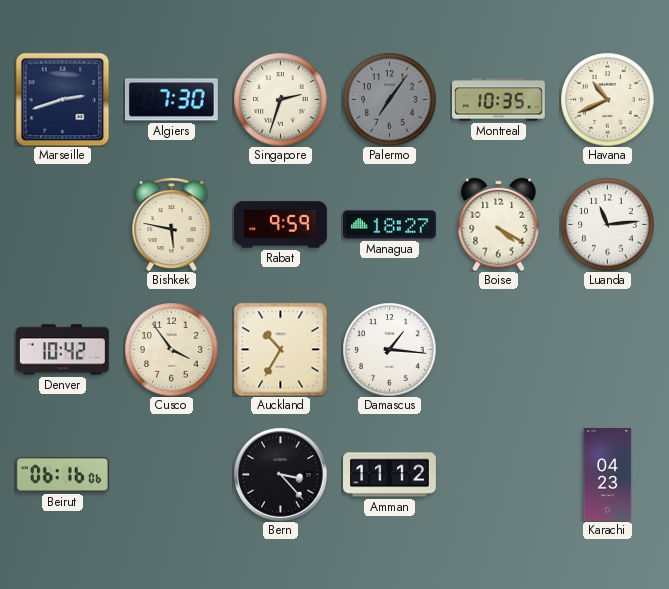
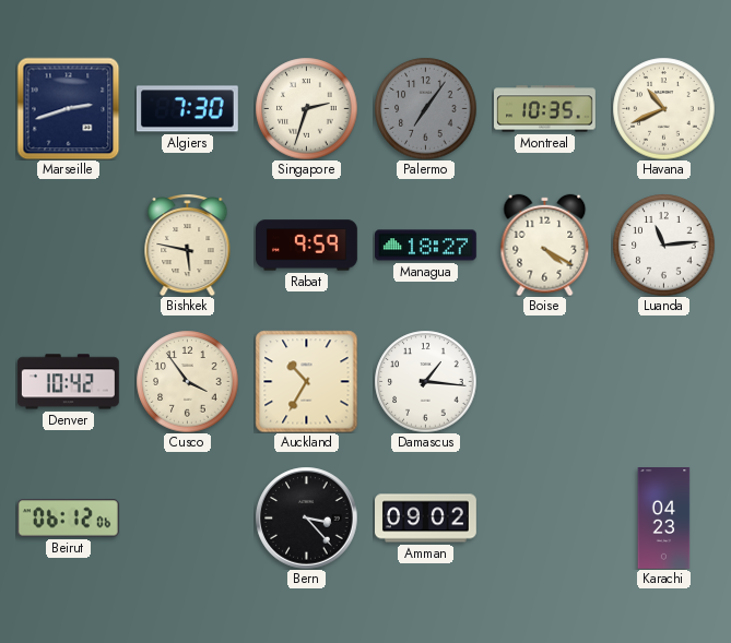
Beirut: 06:16 -> 06:12
Amman: 11:12 -> 09:02
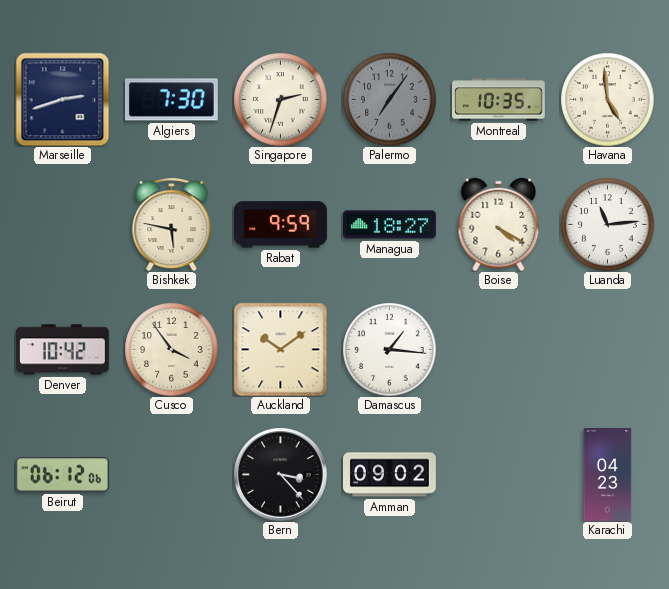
Havana: 10:41 -> 4:59
Auckland: 10:35 -> 10:09
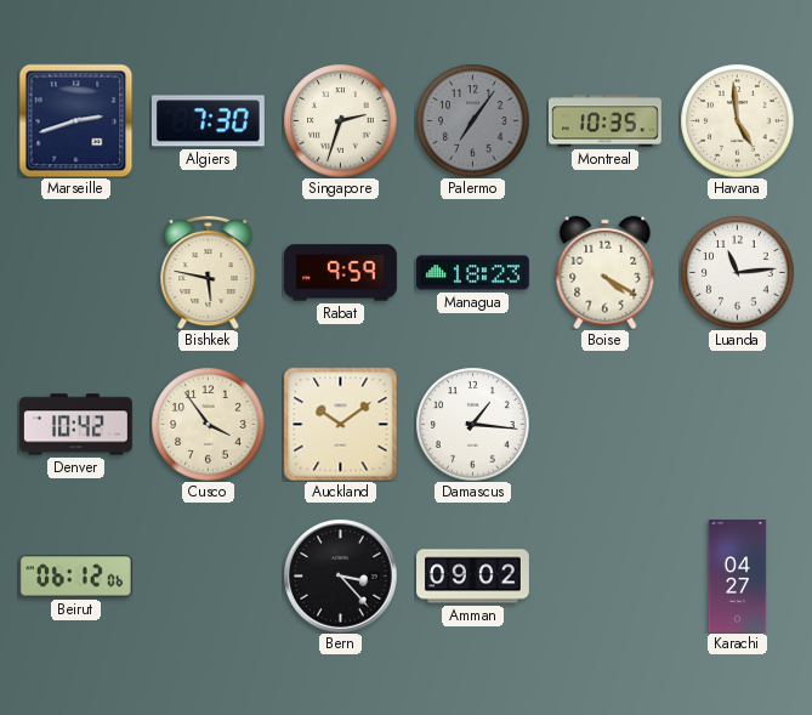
Managua: 18:27 -> 18:23
Karachi: 04:23 -> 04:27
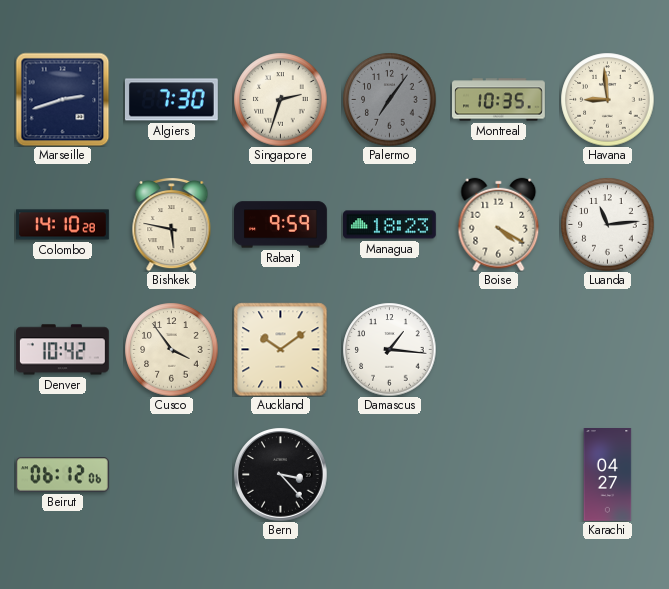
Havana: 4:59 -> 8:59
Colombo: none -> 14:10
Amman: 09:02 -> none
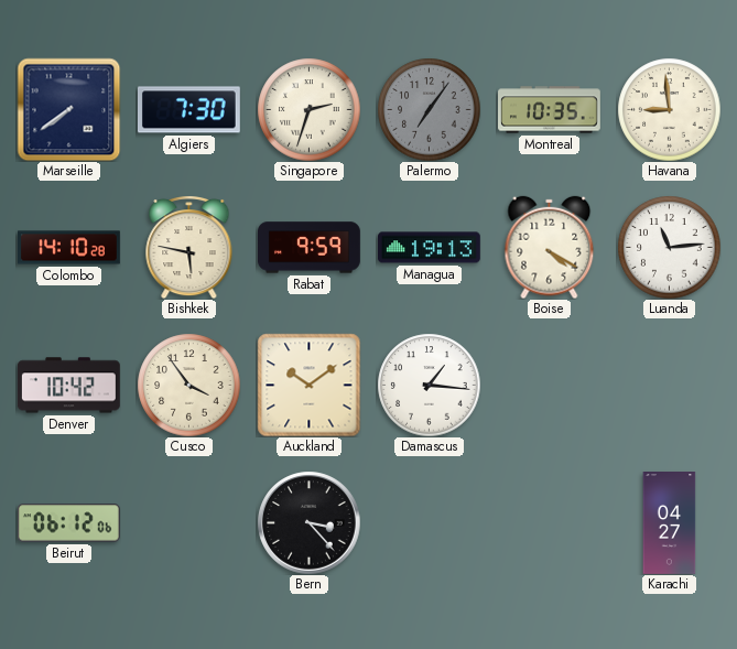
Marseille: 2:42 -> 7:39
Managua: 18:23 -> 19:13
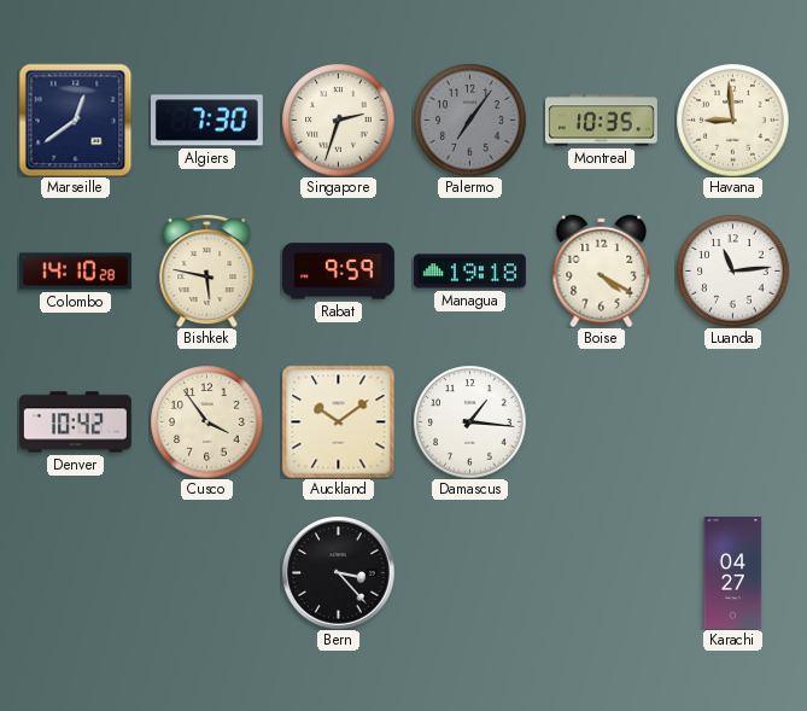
Marseille: 7:39 -> 12:39
Managua: 19:13 -> 19:18
Beirut: 06:12 -> none
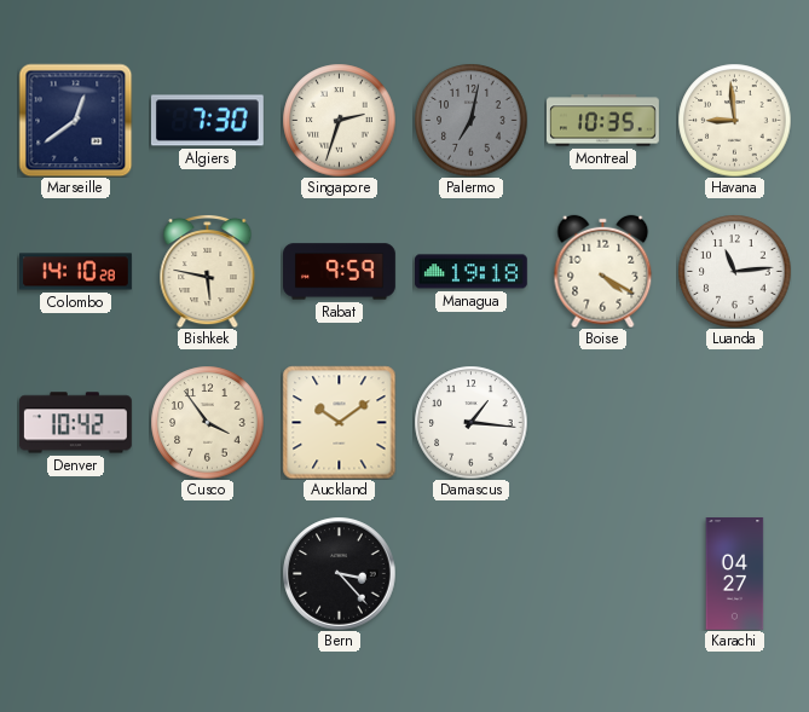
Palermo: 7:06 -> 7:02
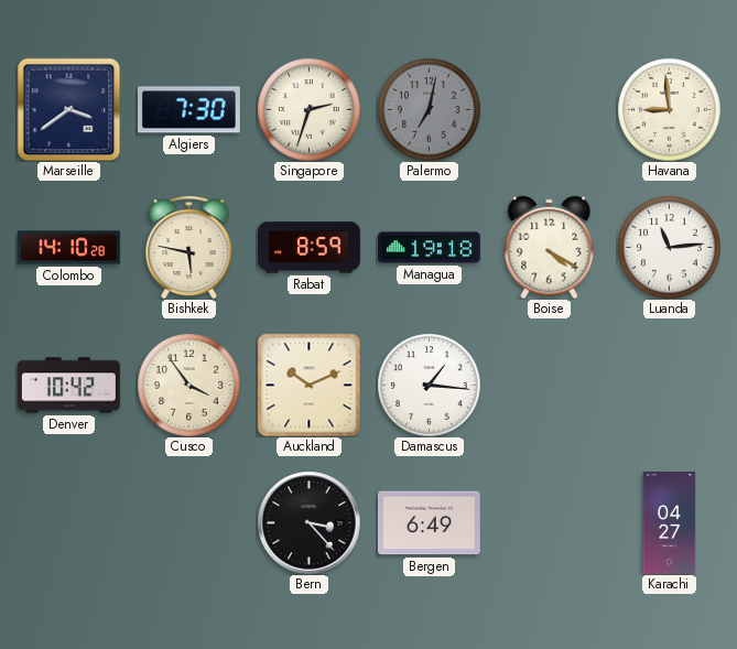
Marseille: 12:39 -> 3:39
Montreal: 10:35 -> none
Rabat: 9:59 -> 8:59
Auckland: 10:09 -> 10:11
Bergen: none -> 6:49
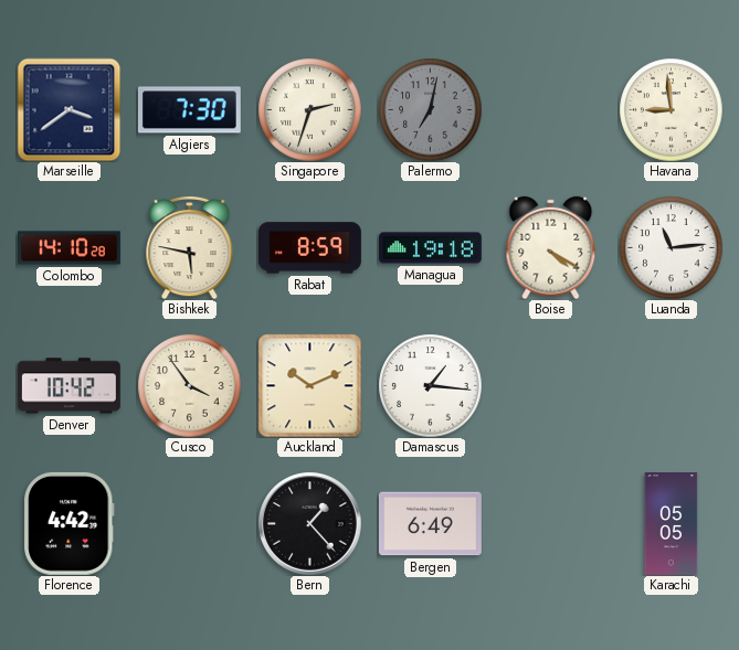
Florence: none -> 4:42
Bern: 3:23 -> 1:23
Karachi: 04:27 -> 05:05
